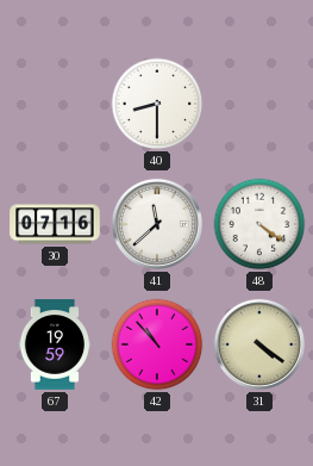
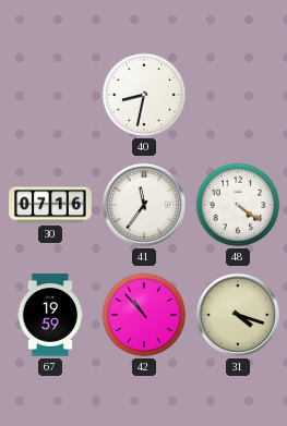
40: 8:30 -> 8:32
41: 11:38 -> 11:36
31: 4:21 -> 4:18
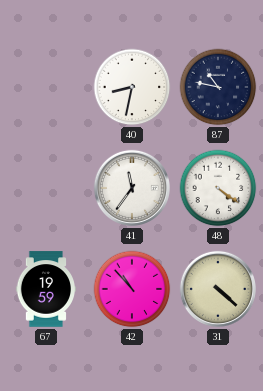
87: none -> 10:47
30: 07:16 -> none
31: 4:18 -> 4:22
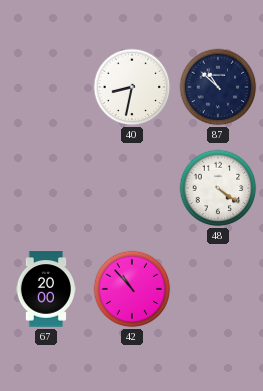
87: 10:47 -> 10:52
41: 11:36 -> none
67: 19:59 -> 20:00
31: 4:22 -> none
